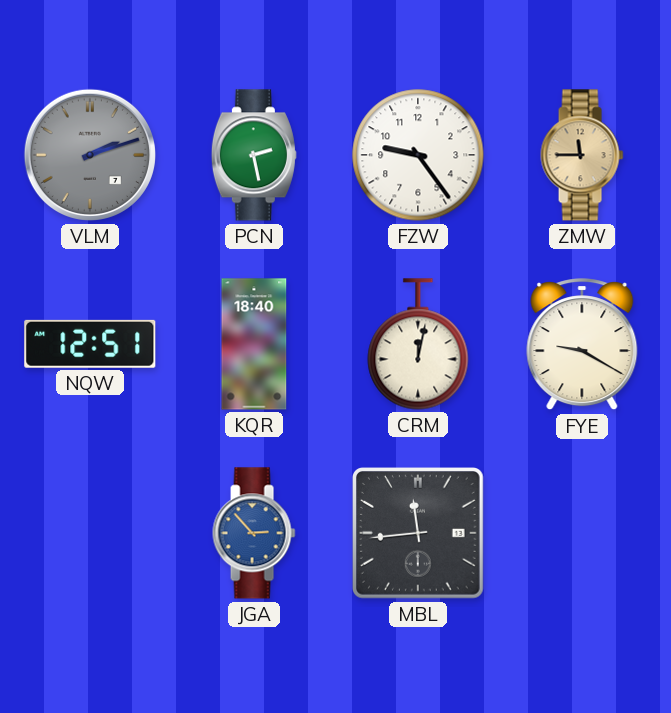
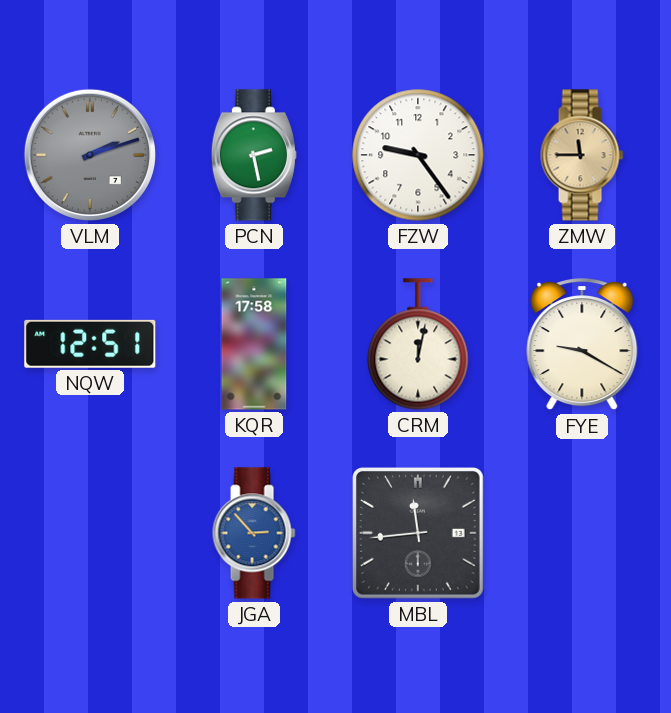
KQR: 18:40 -> 17:58
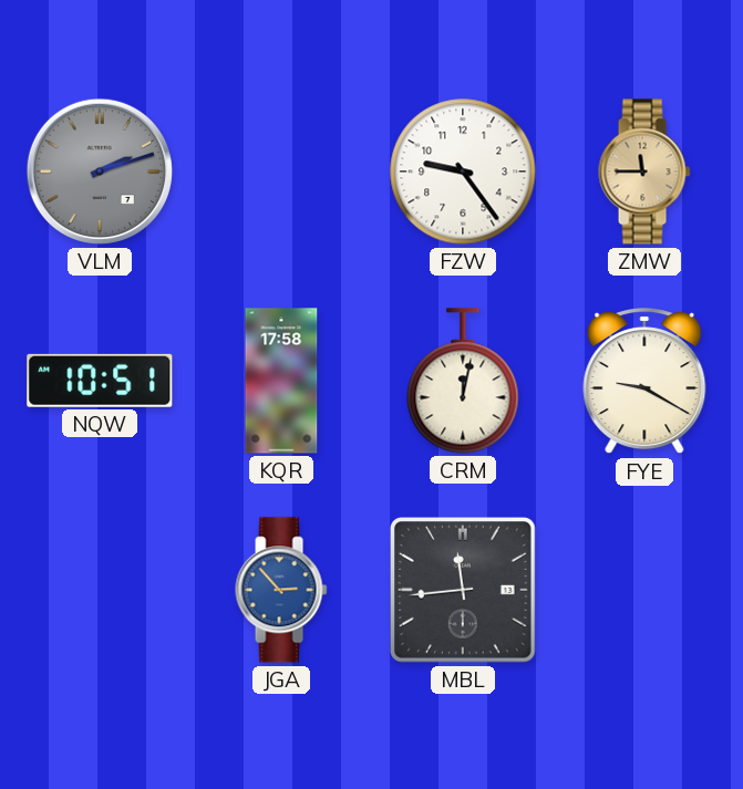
PCN: 2:28 -> none
NQW: 12:51 -> 10:51
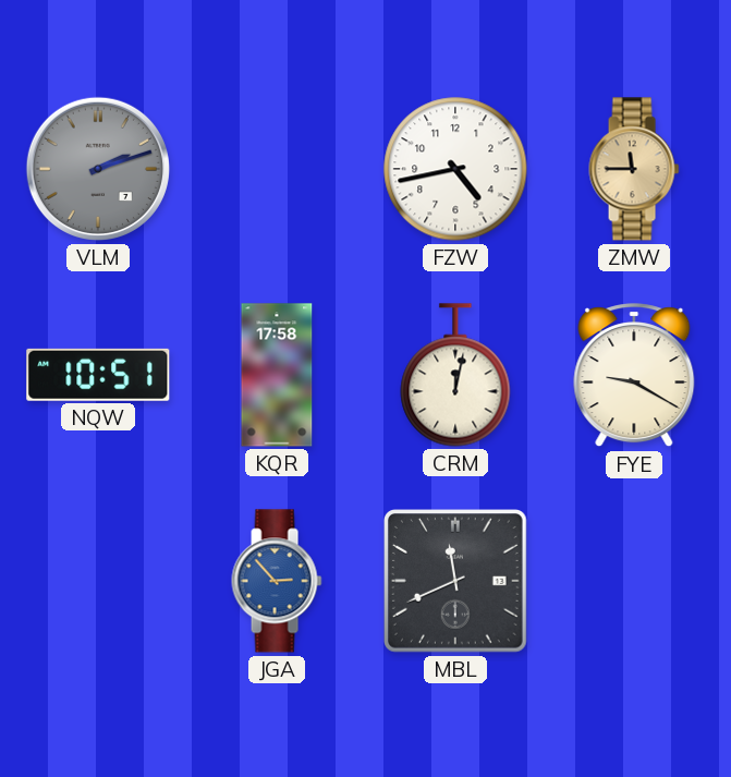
FZW: 9:24 -> 4:43
MBL: 11:44 -> 11:41
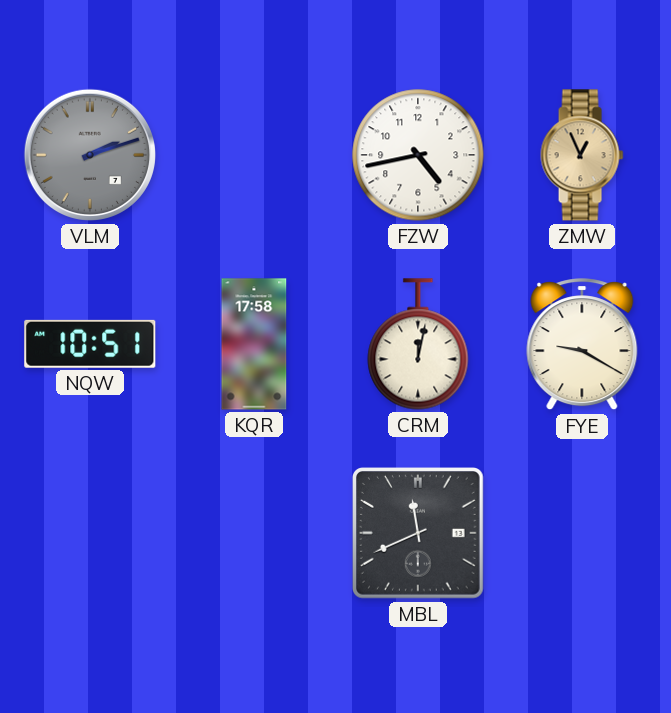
ZMW: 11:45 -> 12:56
JGA: 2:53 -> none
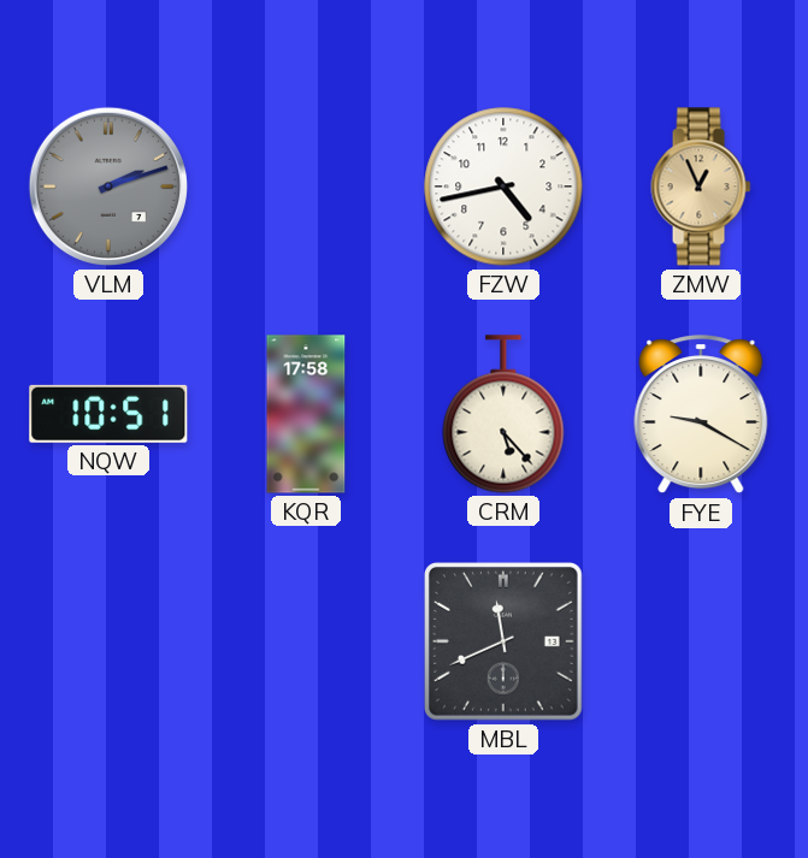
CRM: 12:02 -> 5:23
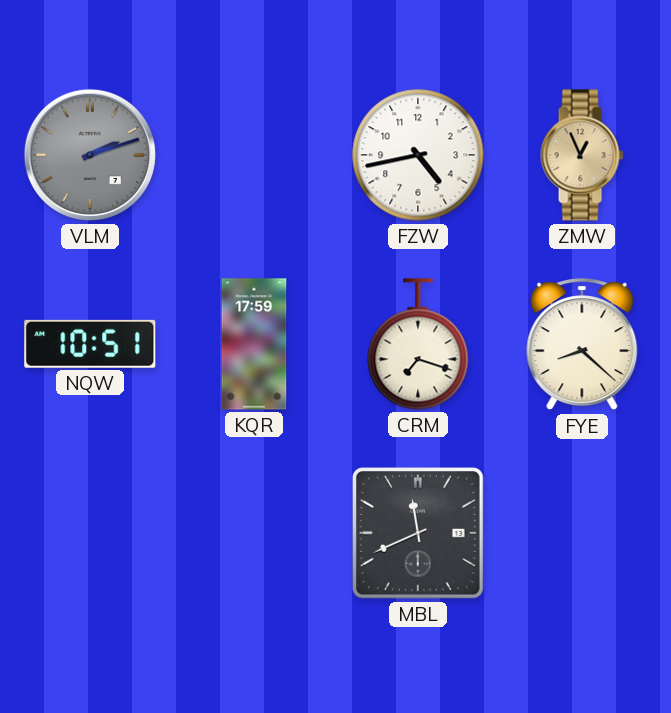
KQR: 17:58 -> 17:59
CRM: 5:23 -> 7:18
FYE: 9:20 -> 8:22
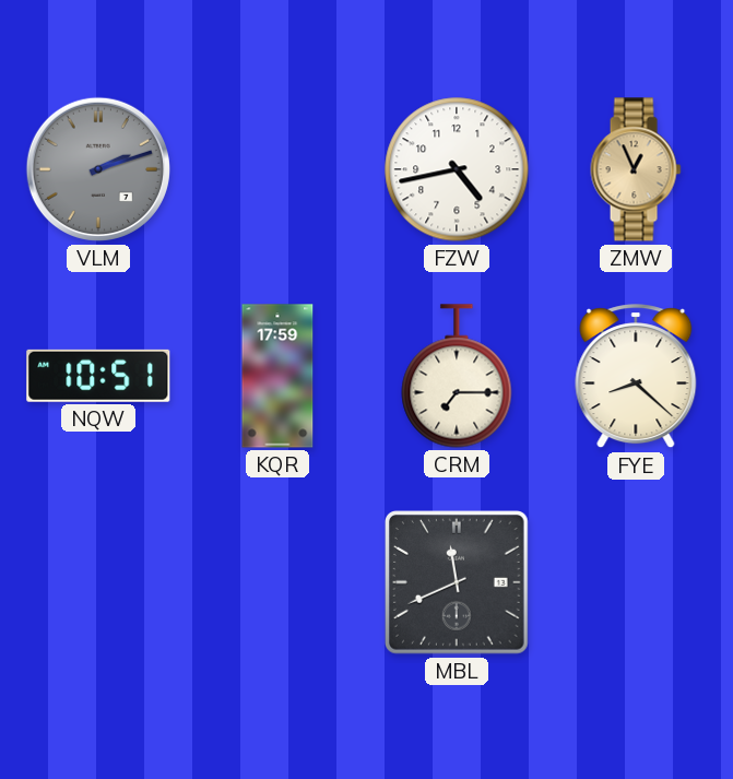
CRM: 7:18 -> 7:15
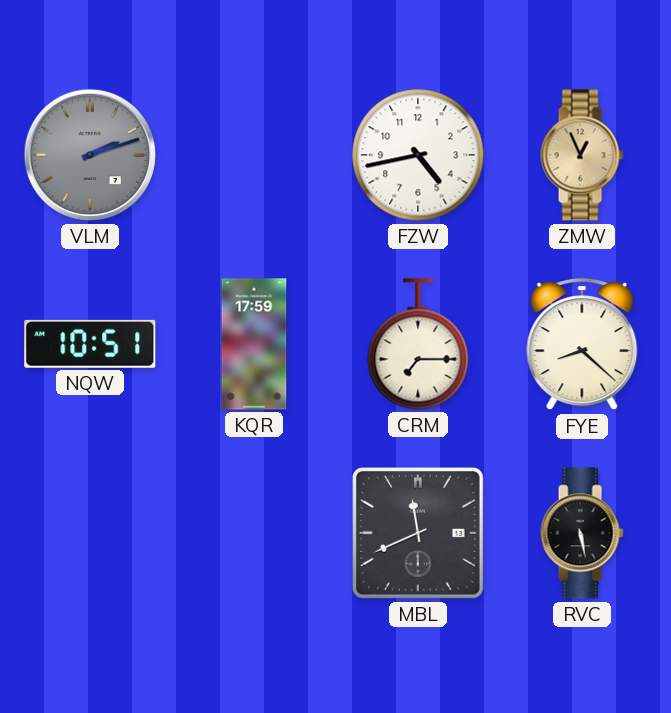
RVC: none -> 5:28
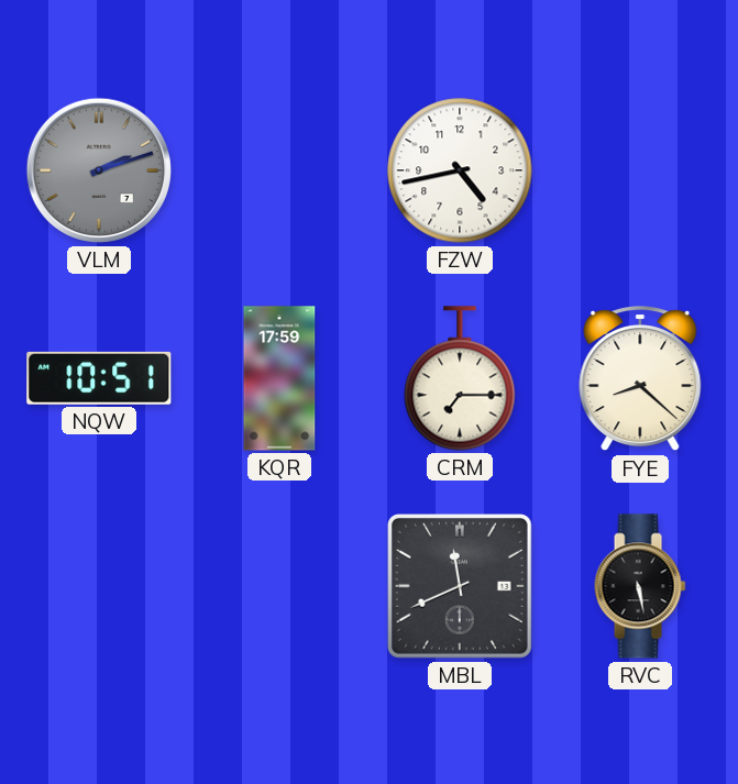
ZMW: 12:56 -> none
